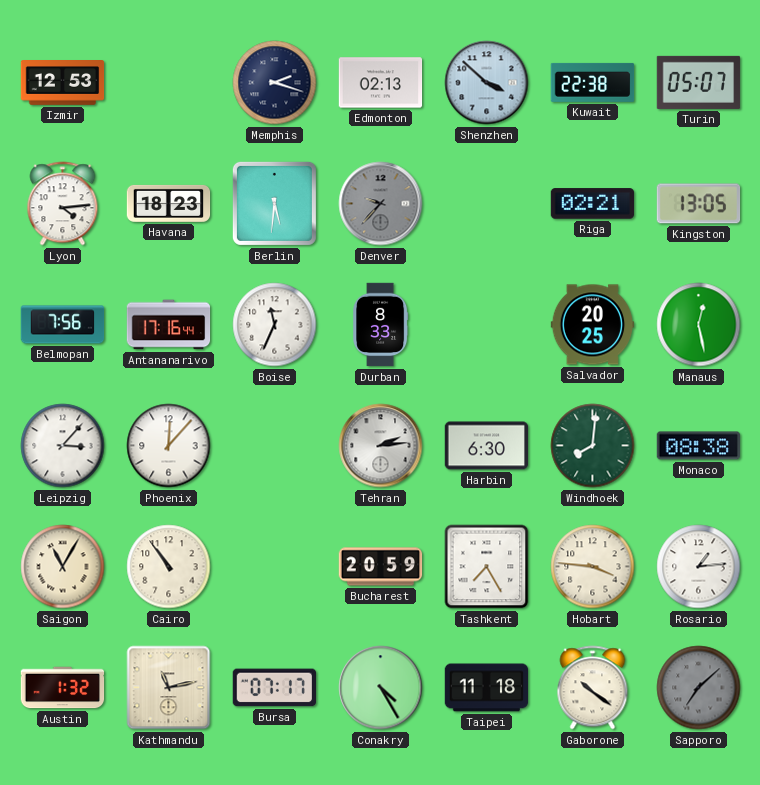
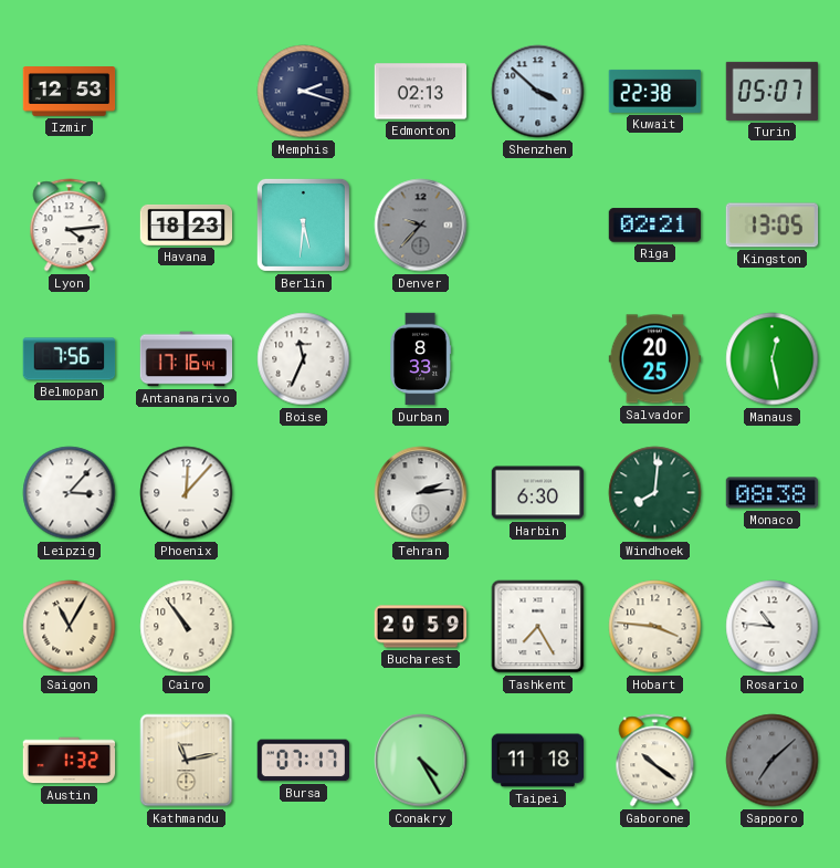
Rosario: 1:14 -> 10:46
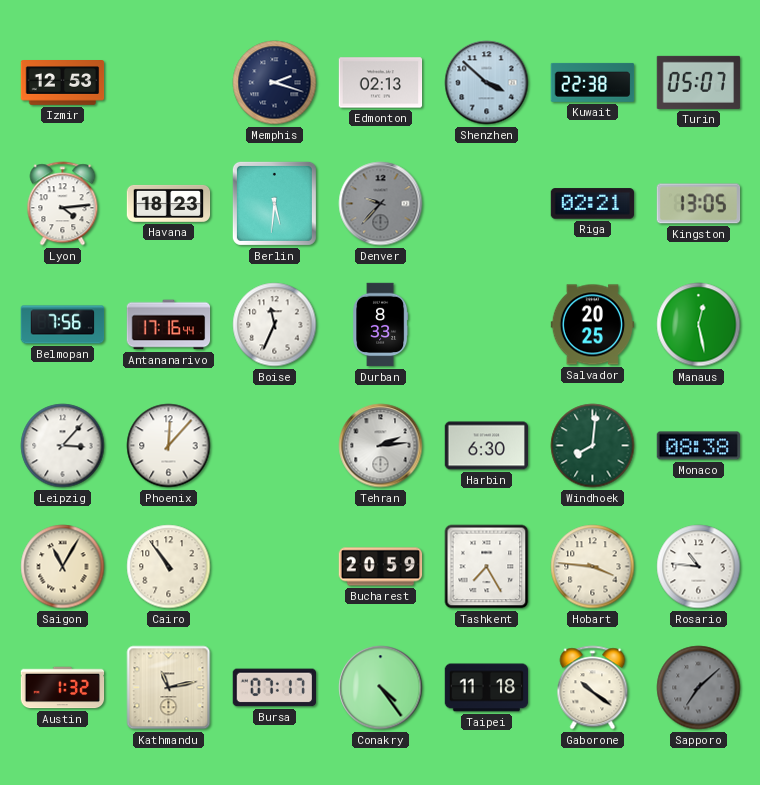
Conakry: 4:25 -> 4:24
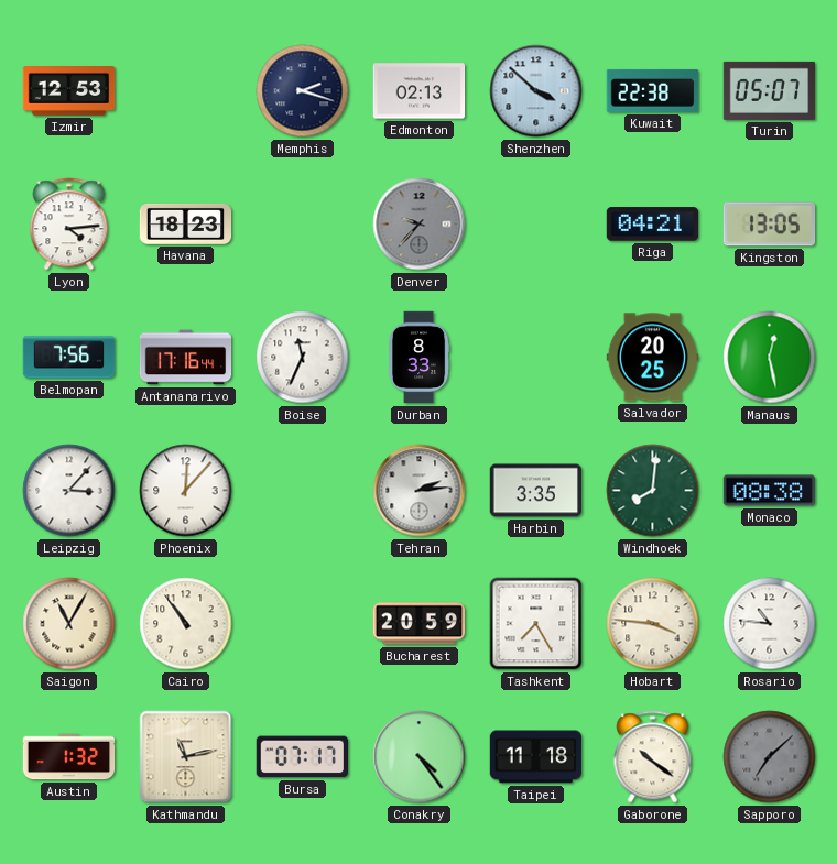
Berlin: 5:31 -> none
Riga: 02:21 -> 04:21
Harbin: 6:30 -> 3:35
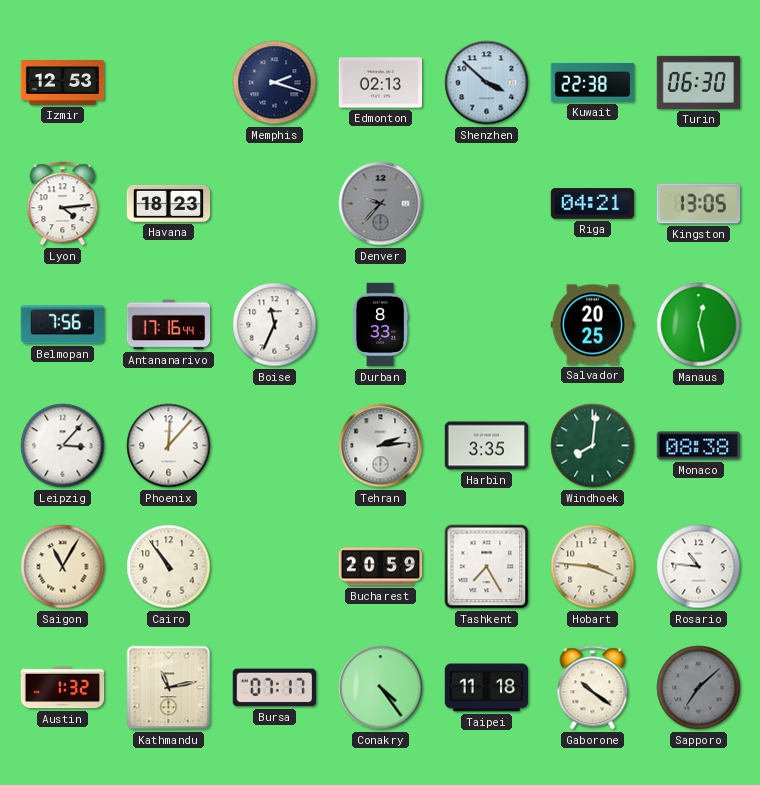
Turin: 05:07 -> 06:30
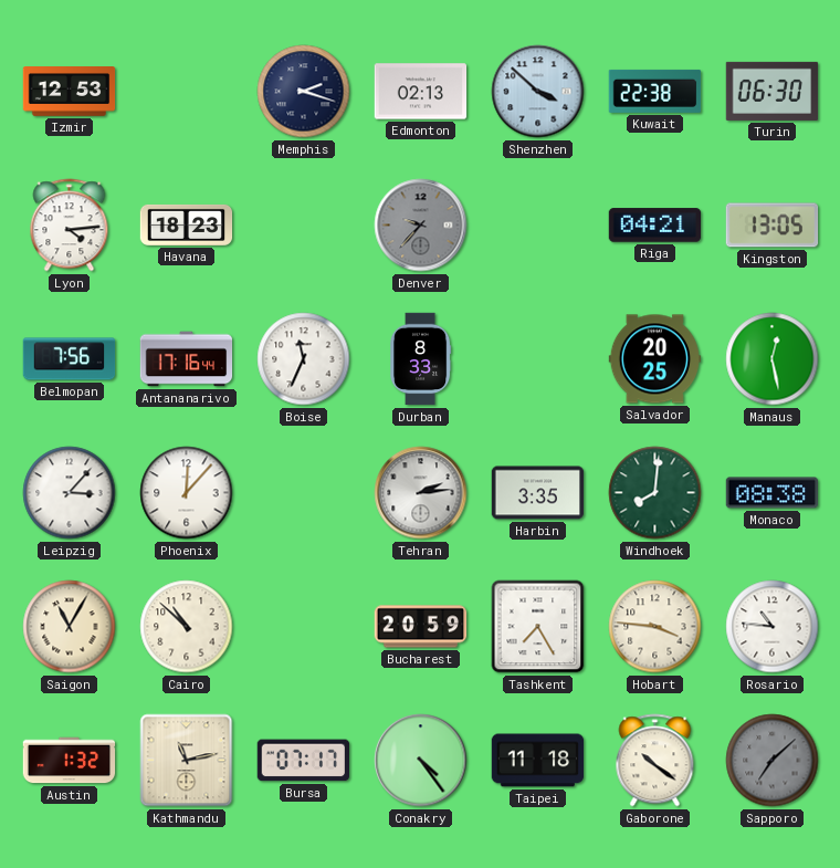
Cairo: 10:54 -> 10:52
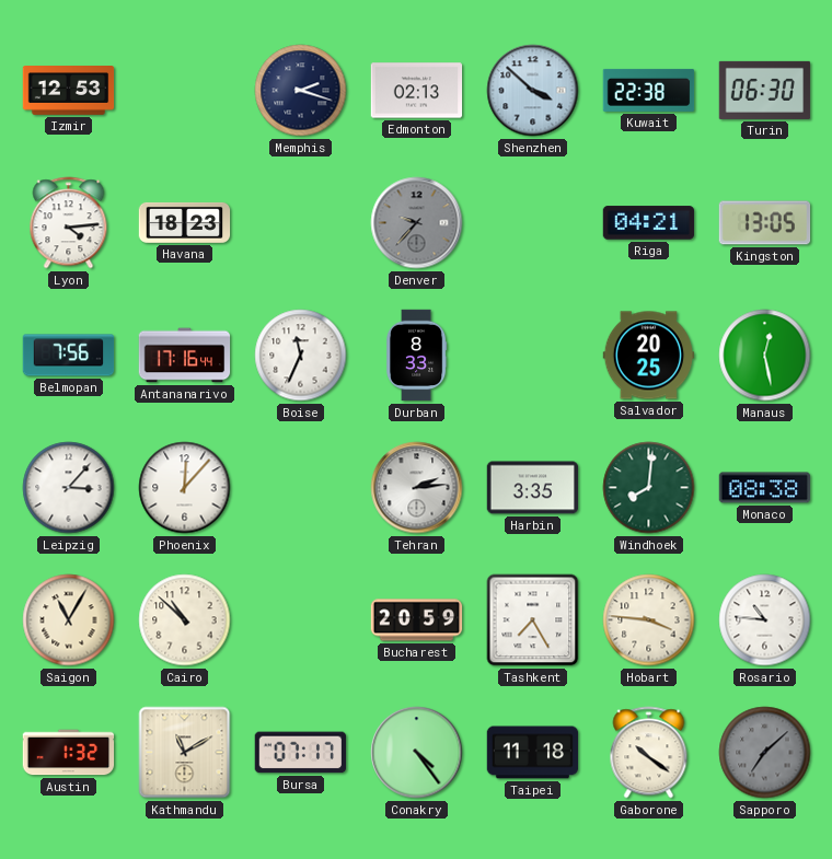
Kathmandu: 11:13 -> 11:10
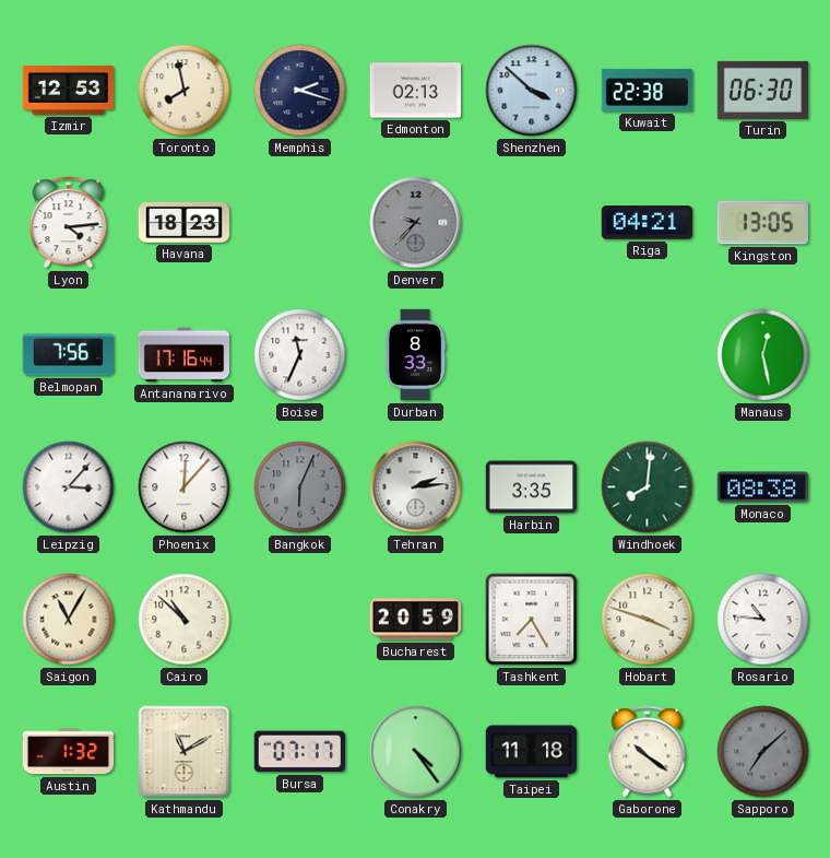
Toronto: none -> 7:58
Salvador: 20:25 -> none
Bangkok: none -> 6:04
Hobart: 3:46 -> 3:48
